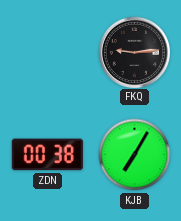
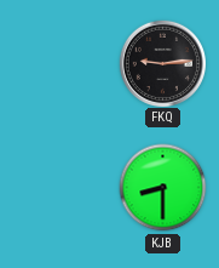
ZDN: 00:38 -> none
KJB: 7:05 -> 8:30
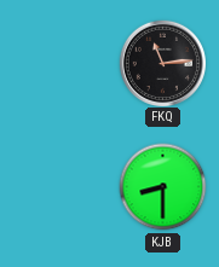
FKQ: 9:14 -> 11:14
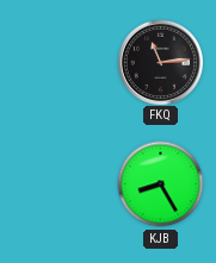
KJB: 8:30 -> 8:25
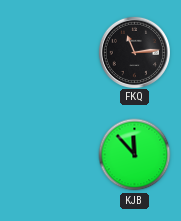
KJB: 8:25 -> 11:53
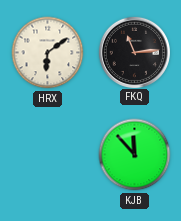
HRX: none -> 6:09
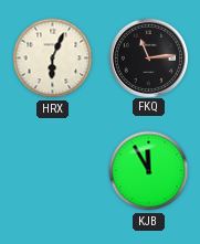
HRX: 6:09 -> 6:04
KJB: 11:53 -> 11:55
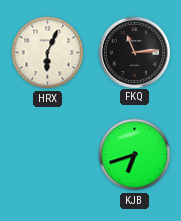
KJB: 11:55 -> 6:42
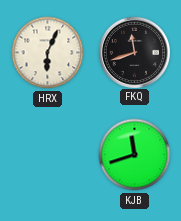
FKQ: 11:14 -> 11:42
KJB: 6:42 -> 11:42
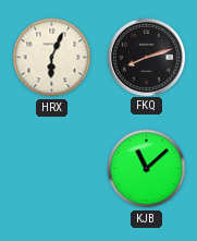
FKQ: 11:42 -> 8:12
KJB: 11:42 -> 11:08
